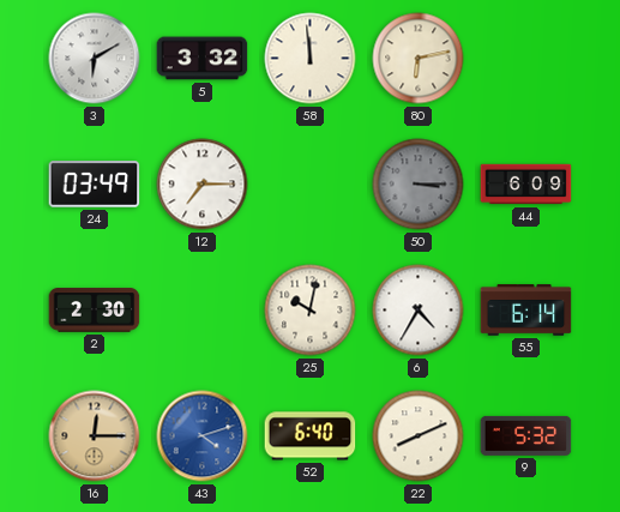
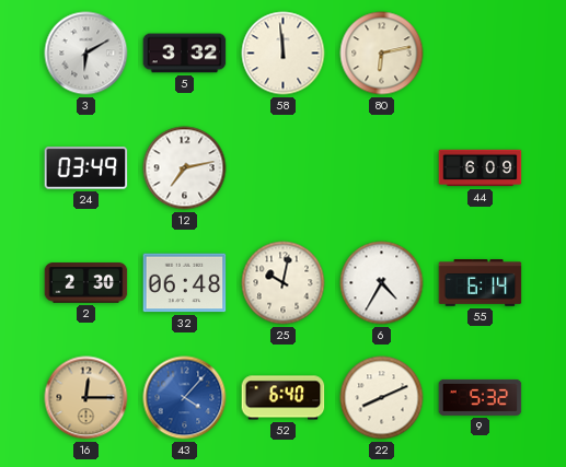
12: 7:15 -> 7:13
50: 3:15 -> none
32: none -> 06:48
43: 4:12 -> 4:07
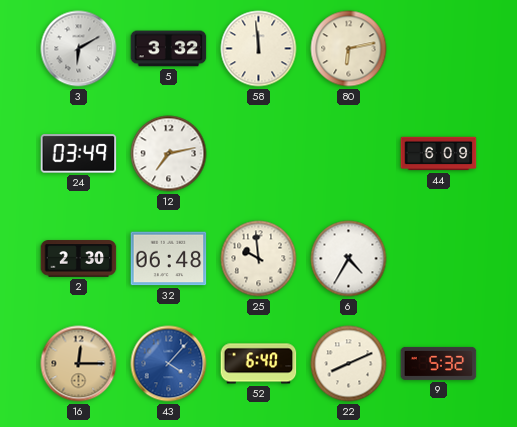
25: 10:02 -> 9:59
55: 6:14 -> none
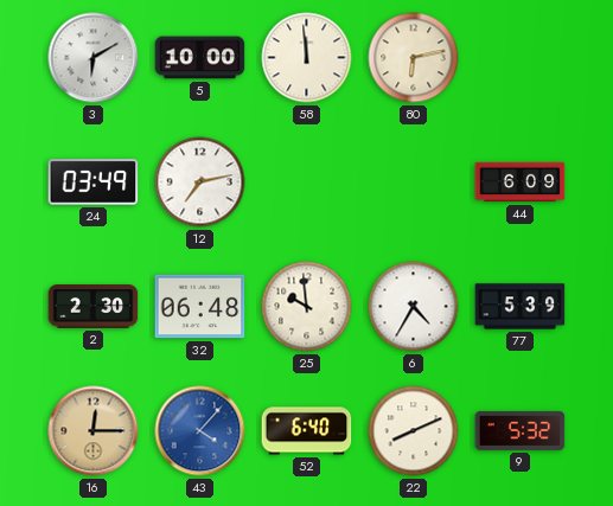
5: 3:32 -> 10:00
77: none -> 5:39
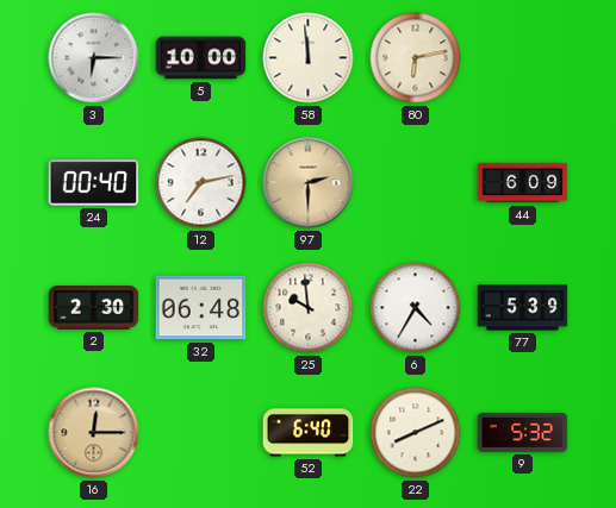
3: 6:10 -> 6:15
24: 03:49 -> 00:40
97: none -> 2:30
43: 4:07 -> none
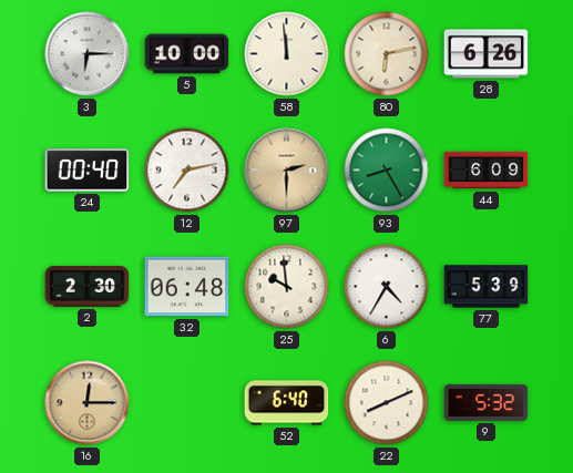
28: none -> 6:26
93: none -> 8:25
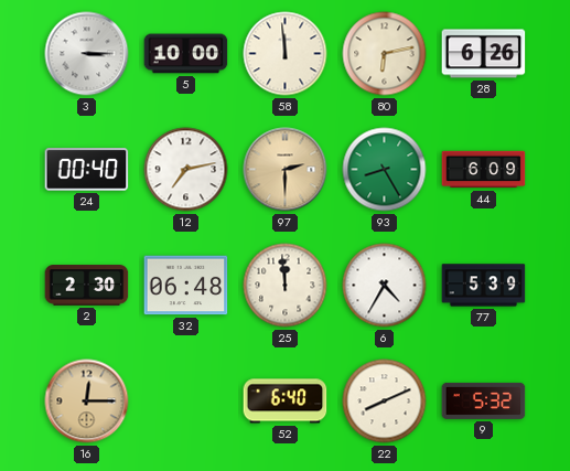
3: 6:15 -> 3:15
25: 9:59 -> 11:59
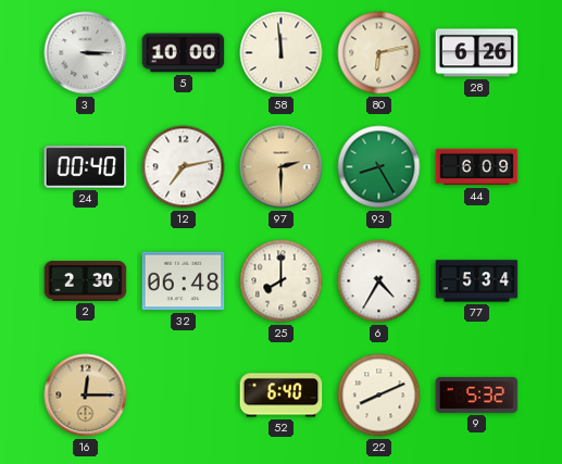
25: 11:59 -> 8:00
77: 5:39 -> 5:34
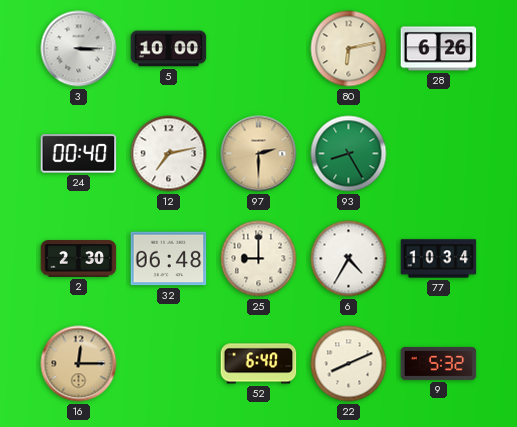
58: 11:59 -> none
44: 6:09 -> none
25: 8:00 -> 9:00
77: 5:34 -> 10:34
